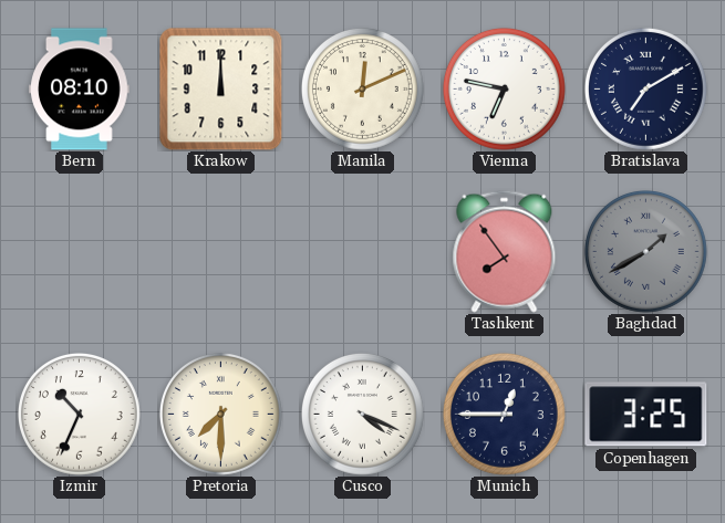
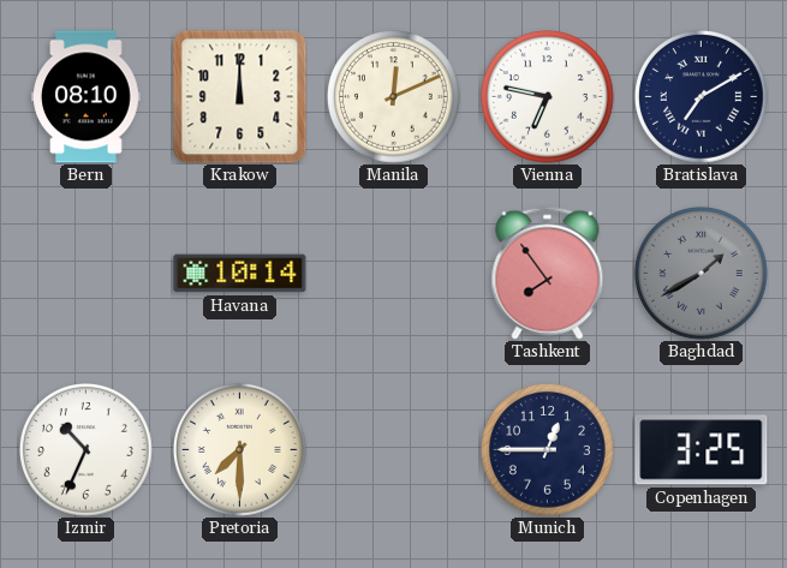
Havana: none -> 10:14
Cusco: 4:19 -> none
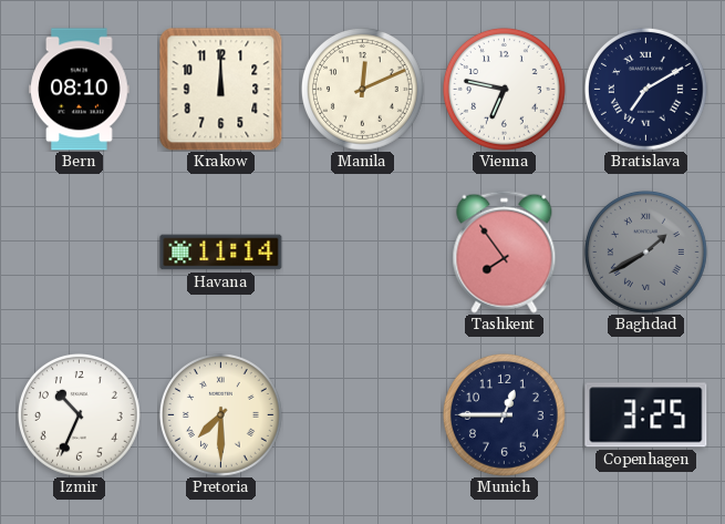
Havana: 10:14 -> 11:14
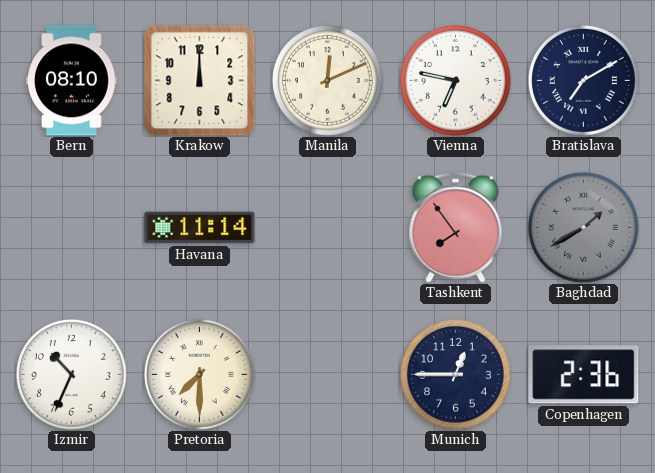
Copenhagen: 3:25 -> 2:36
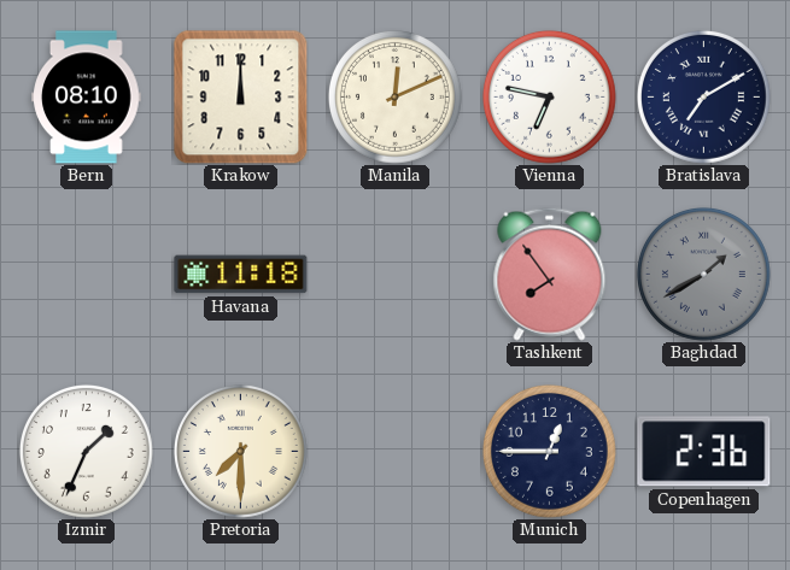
Havana: 11:14 -> 11:18
Izmir: 10:34 -> 1:34
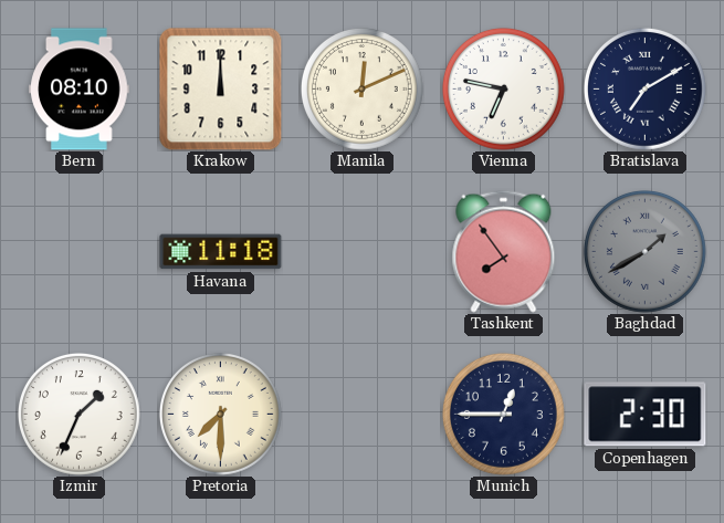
Copenhagen: 2:36 -> 2:30
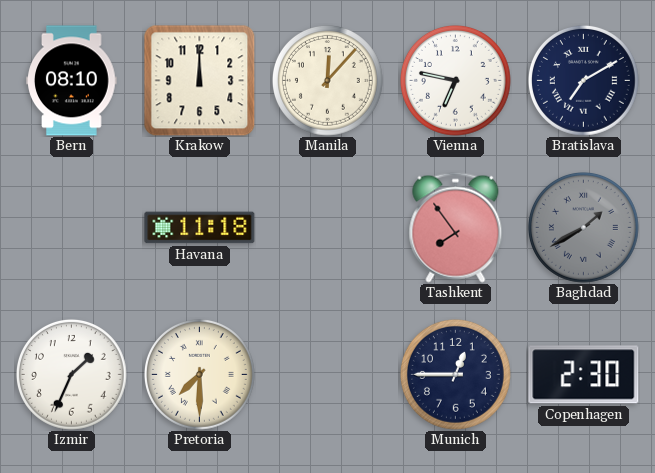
Manila: 12:11 -> 12:07
